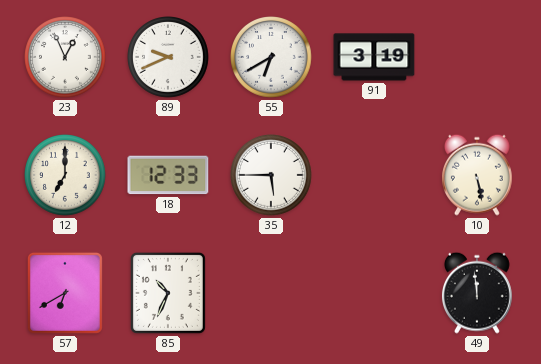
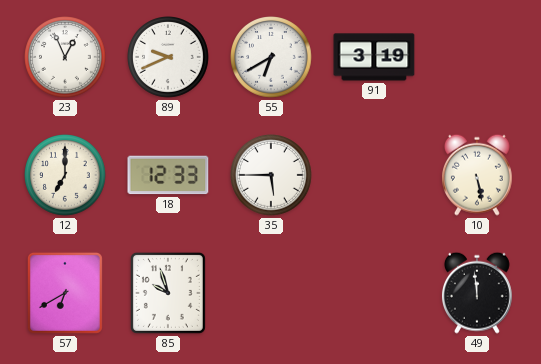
85: 10:34 -> 9:57
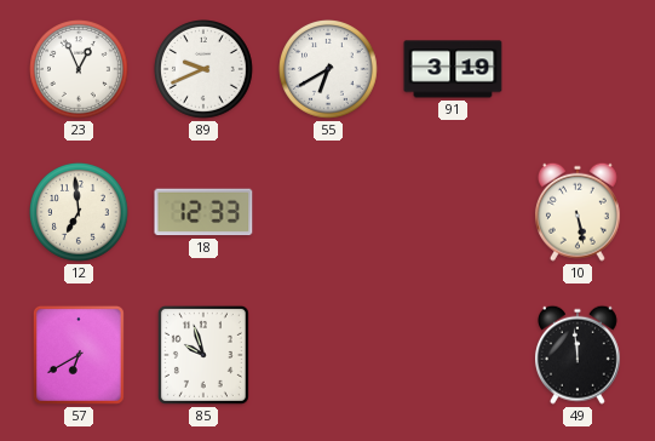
12: 7:00 -> 6:59
35: 5:45 -> none
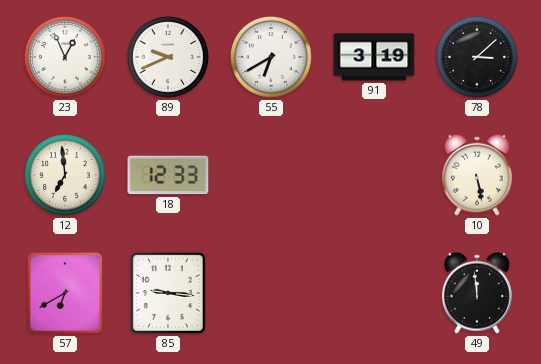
78: none -> 3:08
85: 9:57 -> 9:16
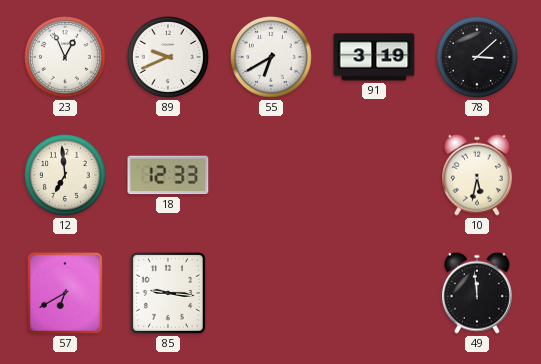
10: 5:28 -> 5:32
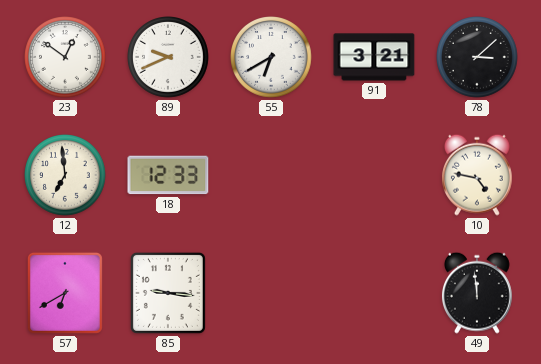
23: 12:56 -> 12:51
91: 3:19 -> 3:21
10: 5:32 -> 4:47
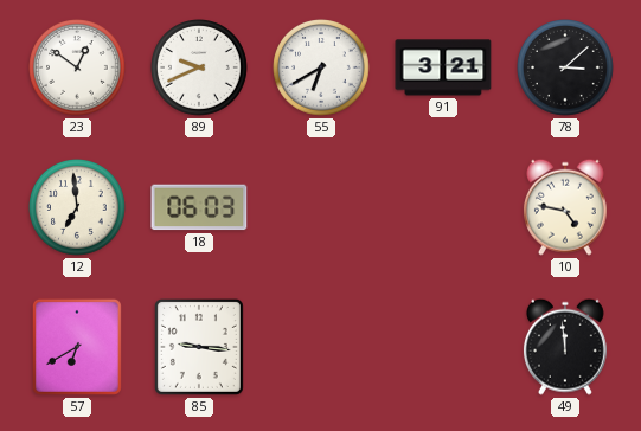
18: 12:33 -> 06:03
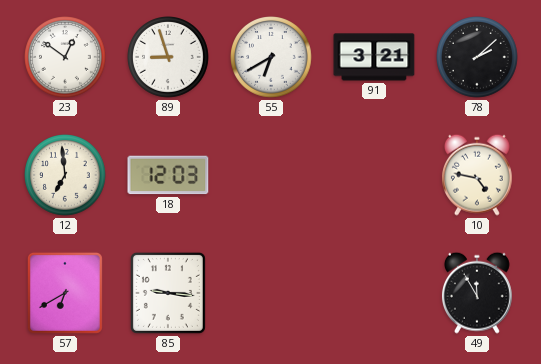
89: 9:41 -> 8:57
78: 3:08 -> 2:08
18: 06:03 -> 12:03
49: 11:59 -> 11:55
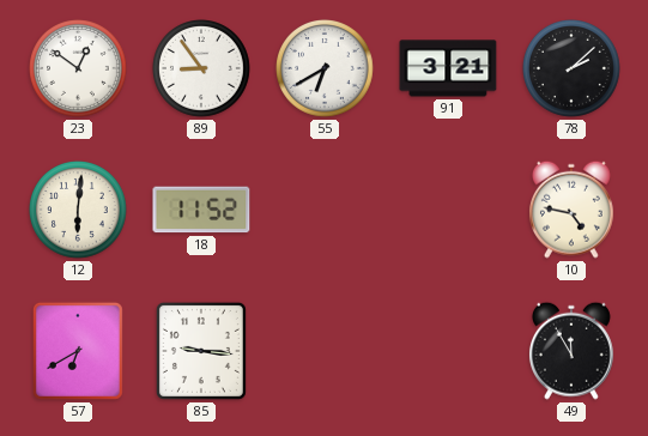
89: 8:57 -> 8:54
12: 6:59 -> 6:01
18: 12:03 -> 11:52
